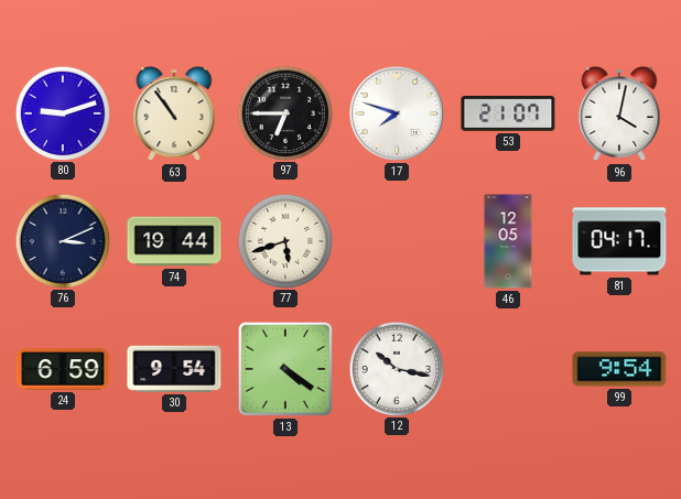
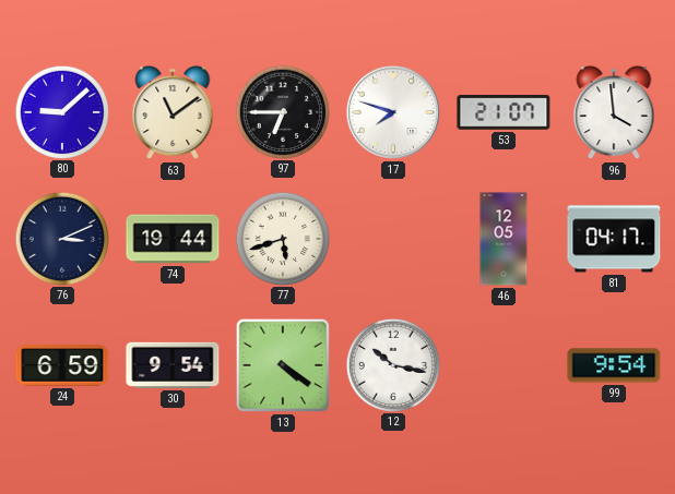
80: 9:12 -> 9:08
63: 10:54 -> 11:09
96: 4:02 -> 3:59
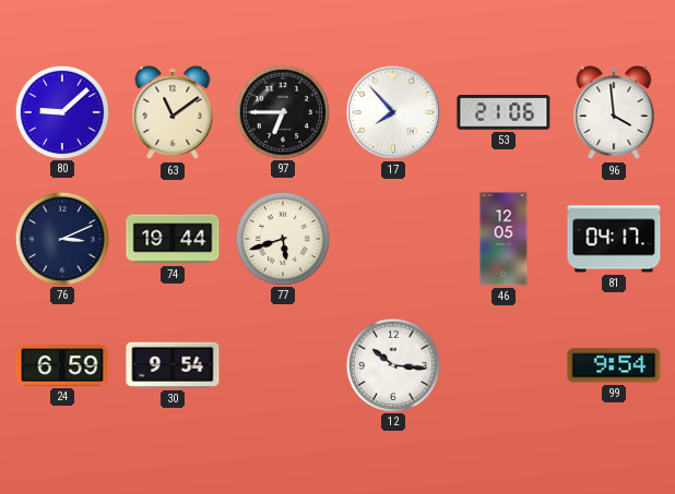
17: 7:48 -> 7:53
53: 21:07 -> 21:06
13: 4:21 -> none
12: 10:17 -> 10:16
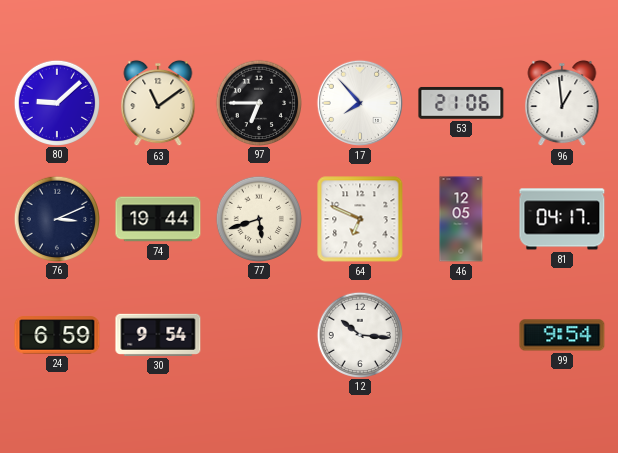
96: 3:59 -> 12:59
64: none -> 6:49
